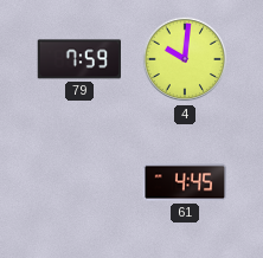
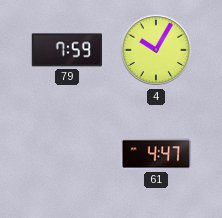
4: 10:01 -> 10:05
61: 4:45 -> 4:47
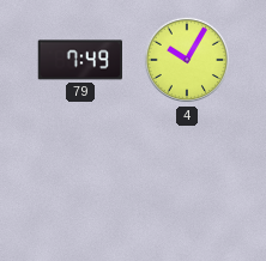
79: 7:59 -> 7:49
61: 4:47 -> none
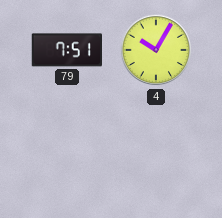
79: 7:49 -> 7:51
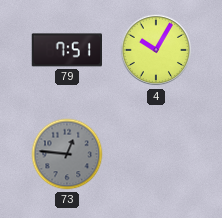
73: none -> 12:46
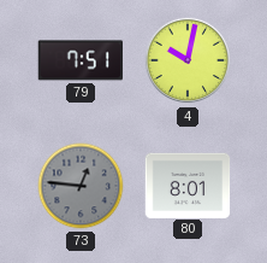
4: 10:05 -> 10:02
80: none -> 8:01
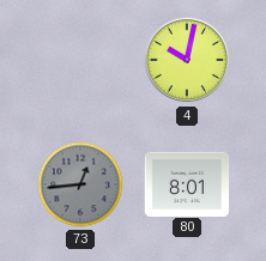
79: 7:51 -> none
73: 12:46 -> 12:44
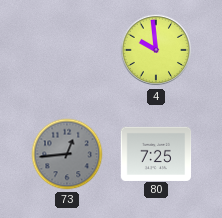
4: 10:02 -> 9:59
80: 8:01 -> 7:25
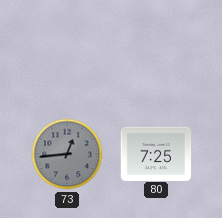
4: 9:59 -> none
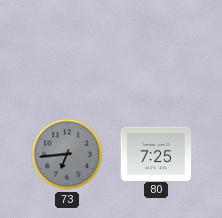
73: 12:44 -> 6:44
